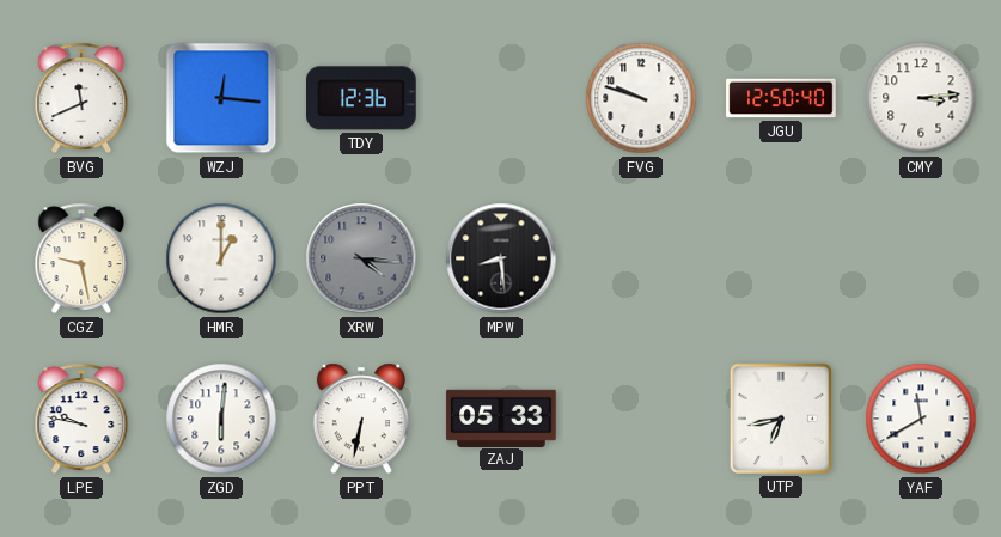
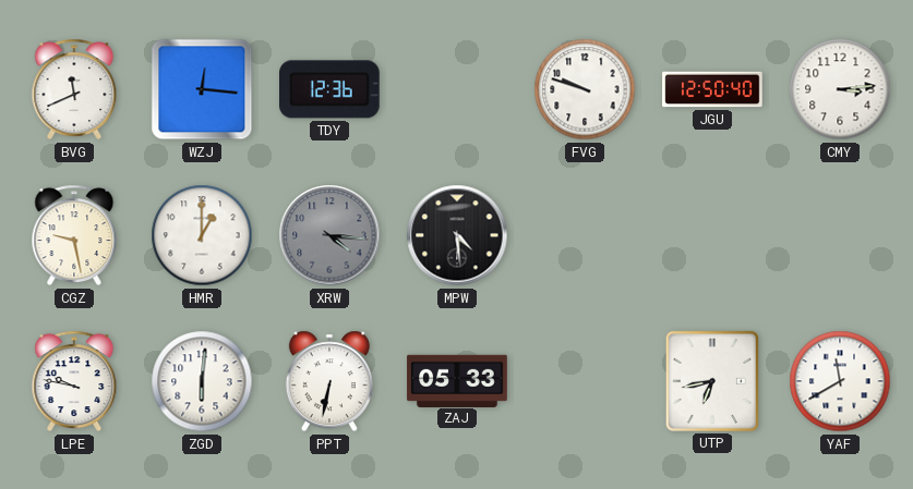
MPW: 8:29 -> 4:29
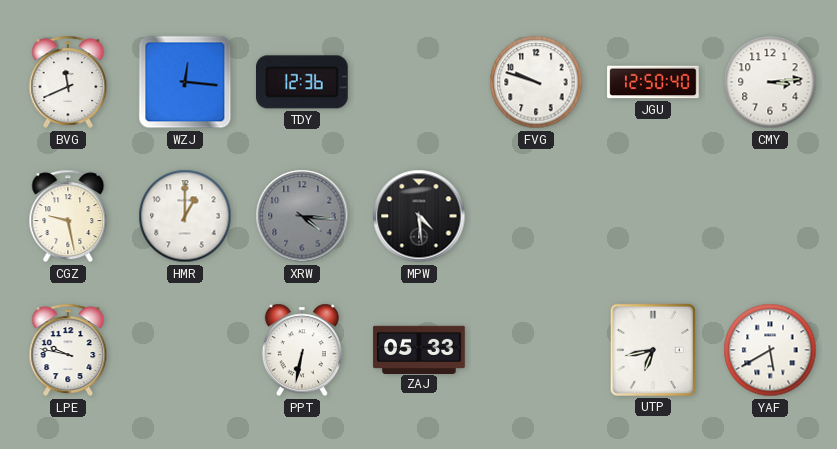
ZGD: 6:01 -> none
YAF: 11:40 -> 5:40
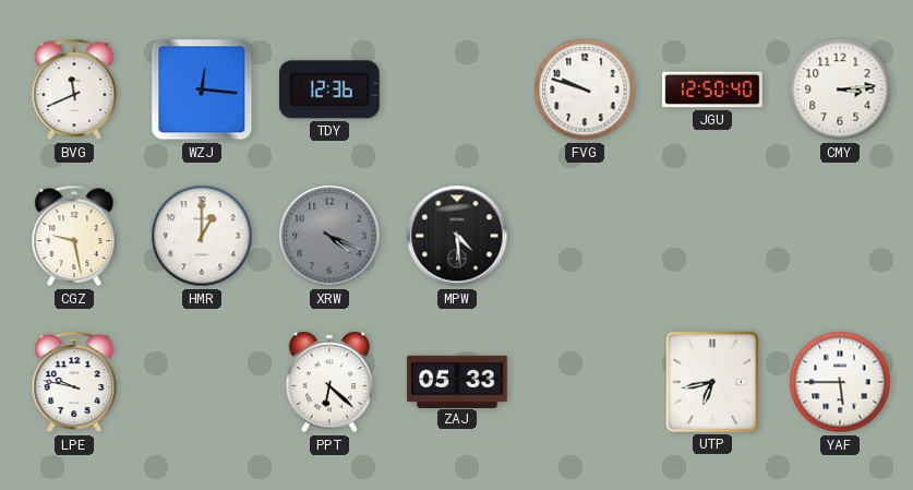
XRW: 4:16 -> 4:19
PPT: 6:32 -> 6:22
YAF: 5:40 -> 5:45
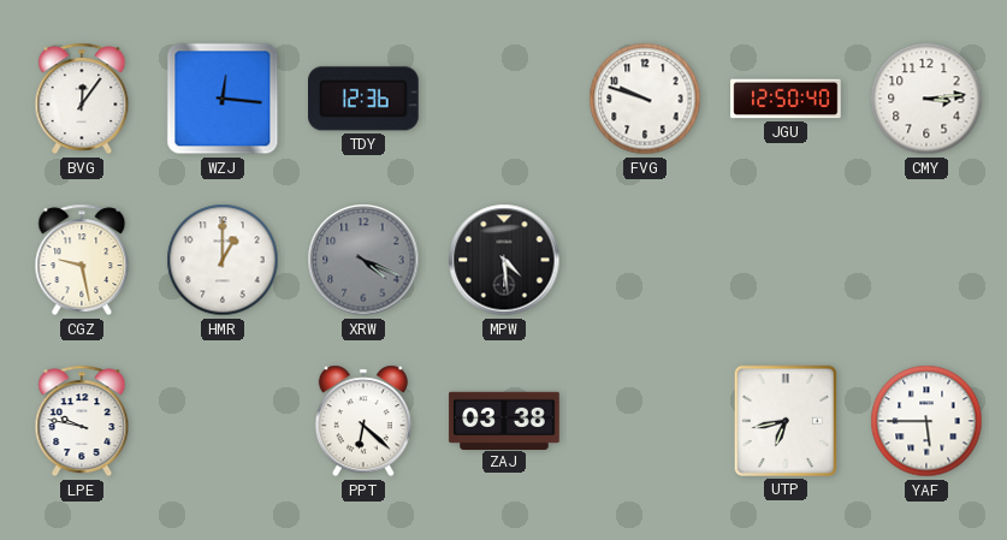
BVG: 11:41 -> 12:06
ZAJ: 05:33 -> 03:38
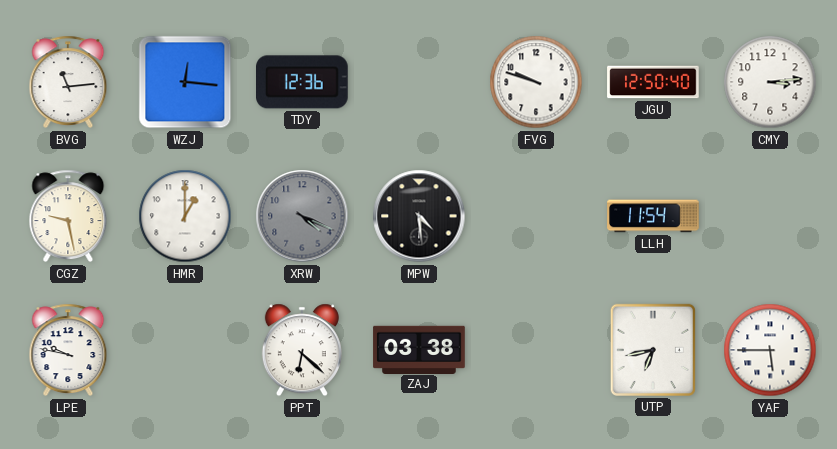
BVG: 12:06 -> 11:14
LLH: none -> 11:54
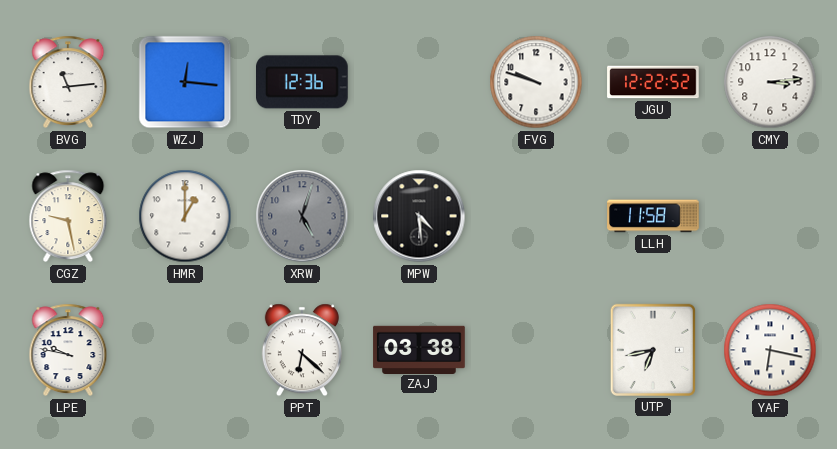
JGU: 12:50 -> 12:22
XRW: 4:19 -> 5:03
LLH: 11:54 -> 11:58
YAF: 5:45 -> 6:17
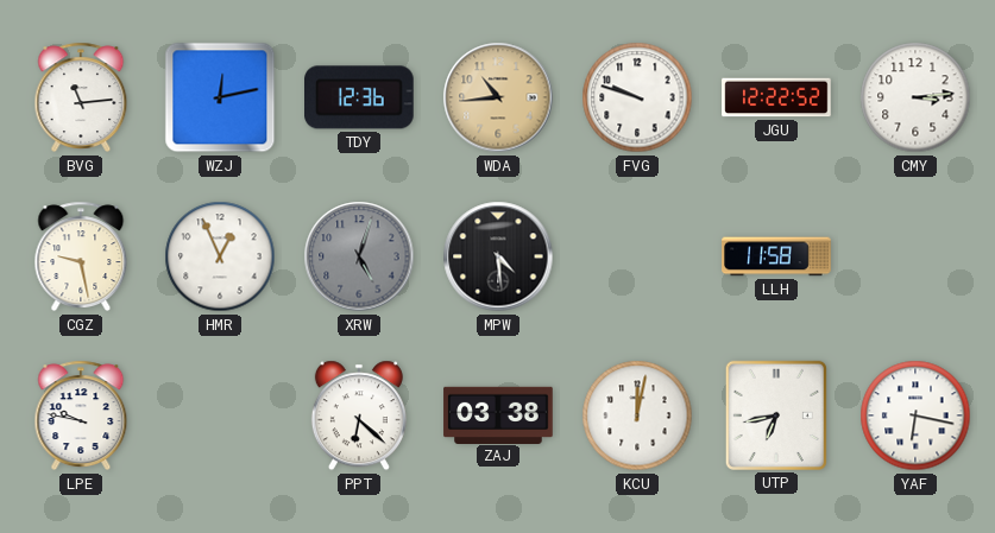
WZJ: 12:16 -> 12:13
WDA: none -> 10:44
HMR: 1:00 -> 12:56
KCU: none -> 12:02
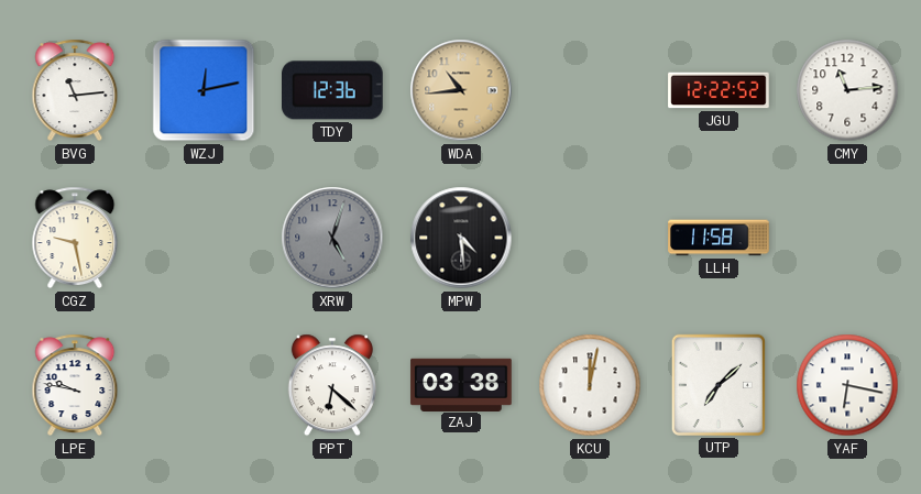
FVG: 9:48 -> none
CMY: 3:14 -> 11:14
HMR: 12:56 -> none
UTP: 6:43 -> 7:08
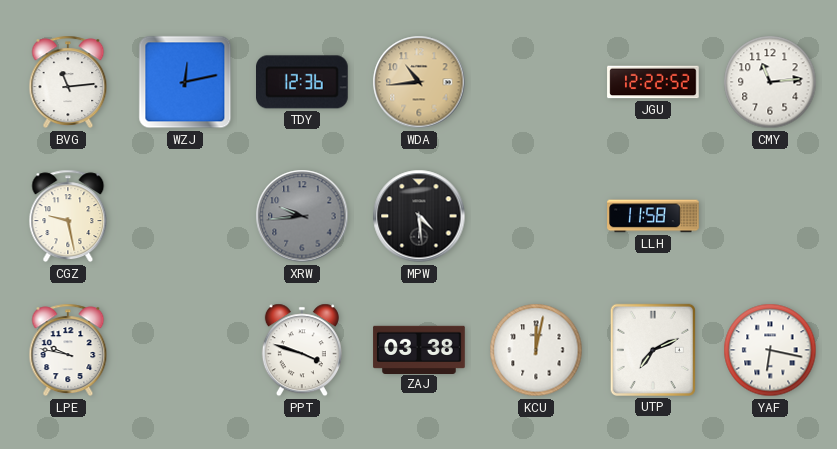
XRW: 5:03 -> 9:44
PPT: 6:22 -> 3:48
UTP: 7:08 -> 7:11
